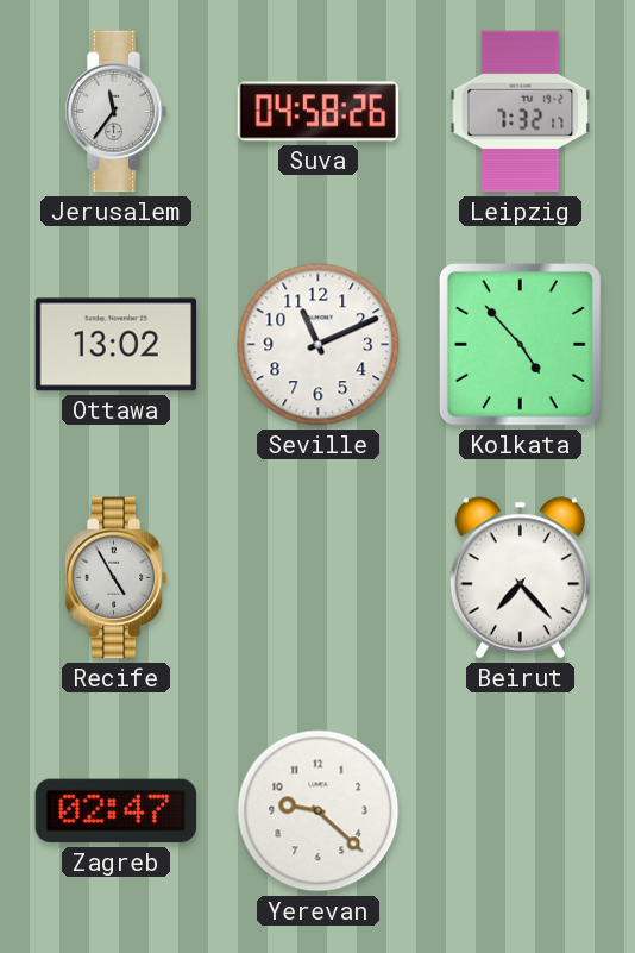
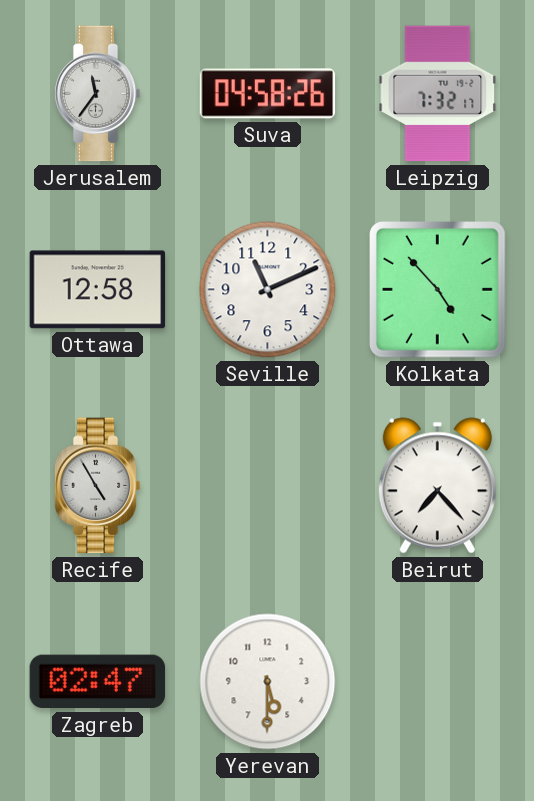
Ottawa: 13:02 -> 12:58
Yerevan: 9:22 -> 5:30
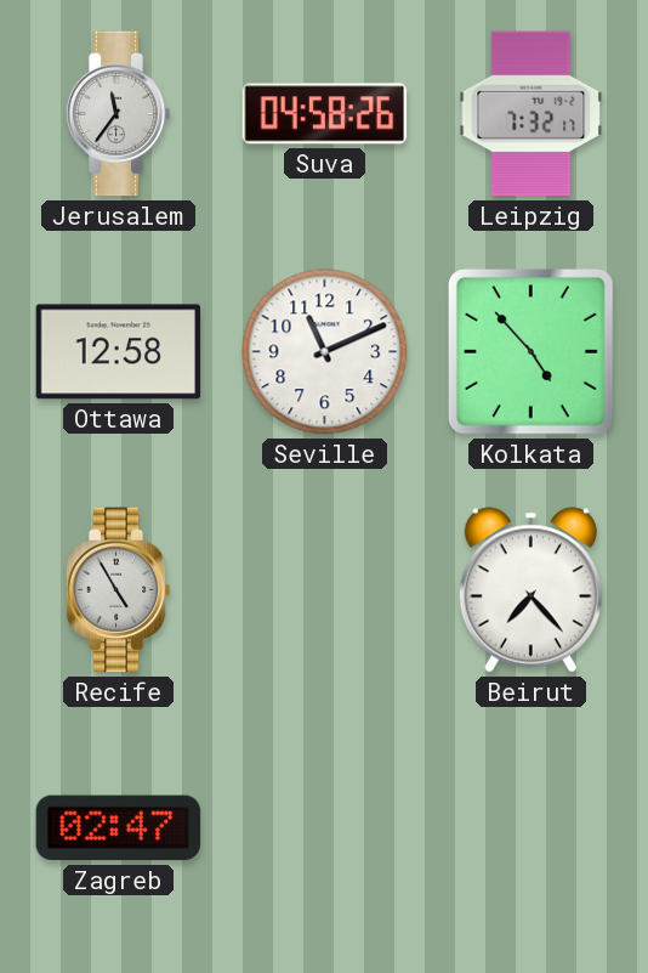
Yerevan: 5:30 -> none
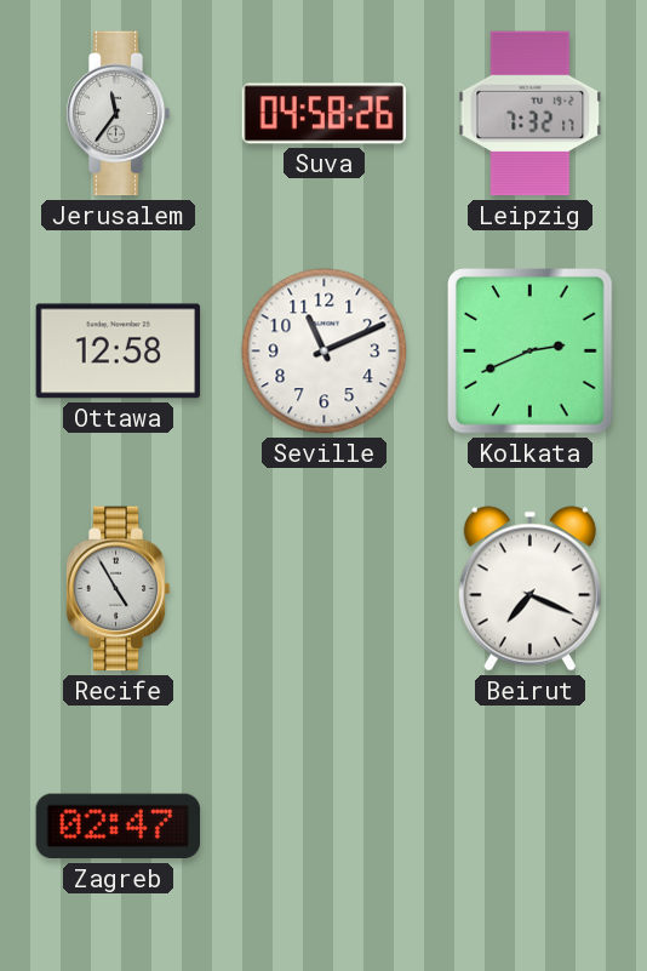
Kolkata: 4:53 -> 2:41
Beirut: 7:23 -> 7:19
